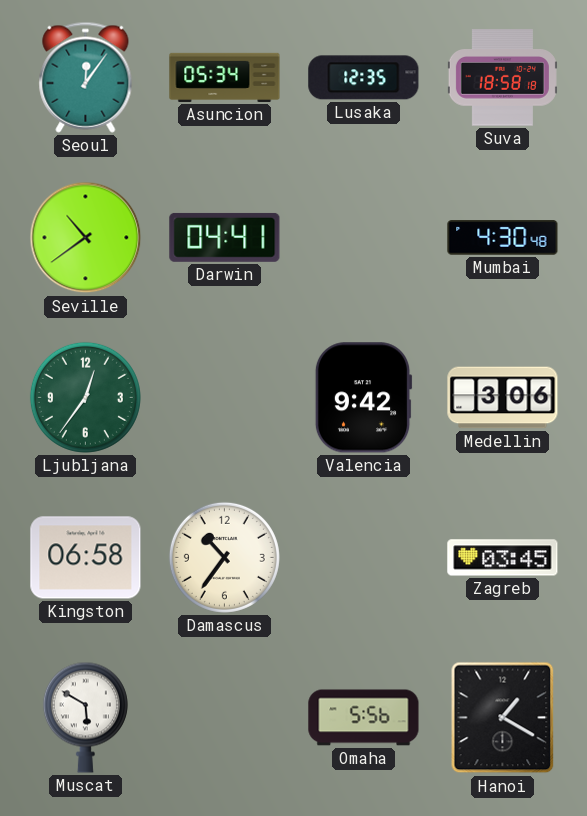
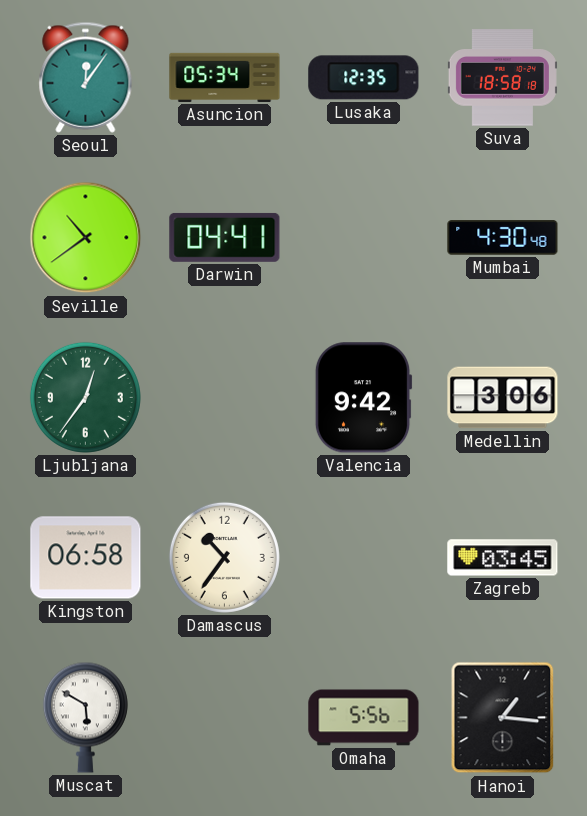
Hanoi: 1:20 -> 1:16
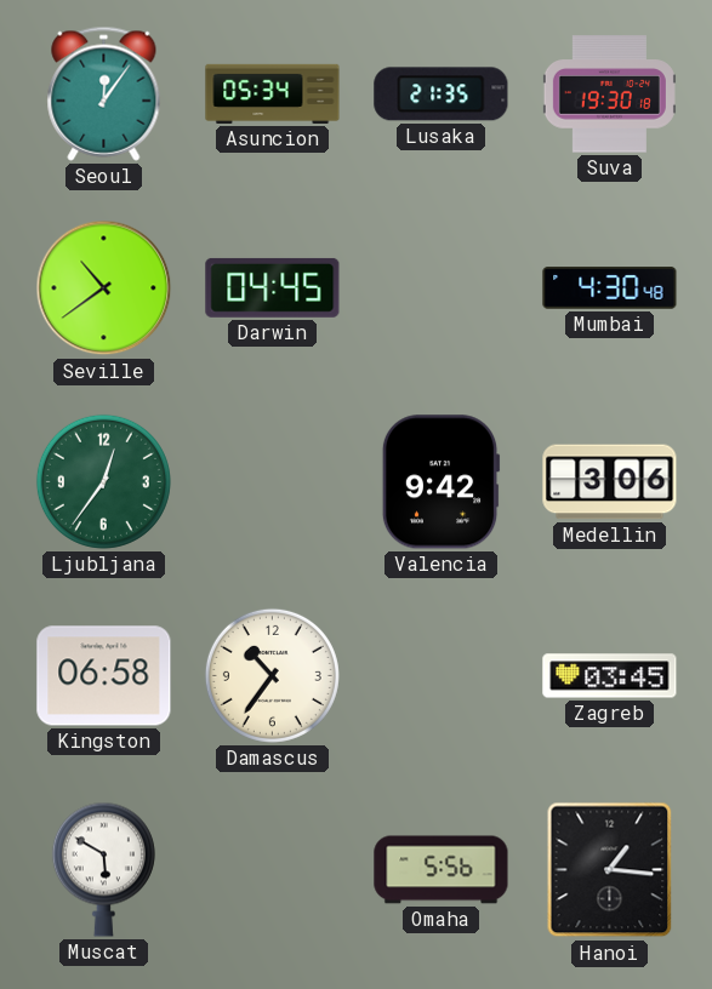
Lusaka: 12:35 -> 21:35
Suva: 18:58 -> 19:30
Darwin: 04:41 -> 04:45
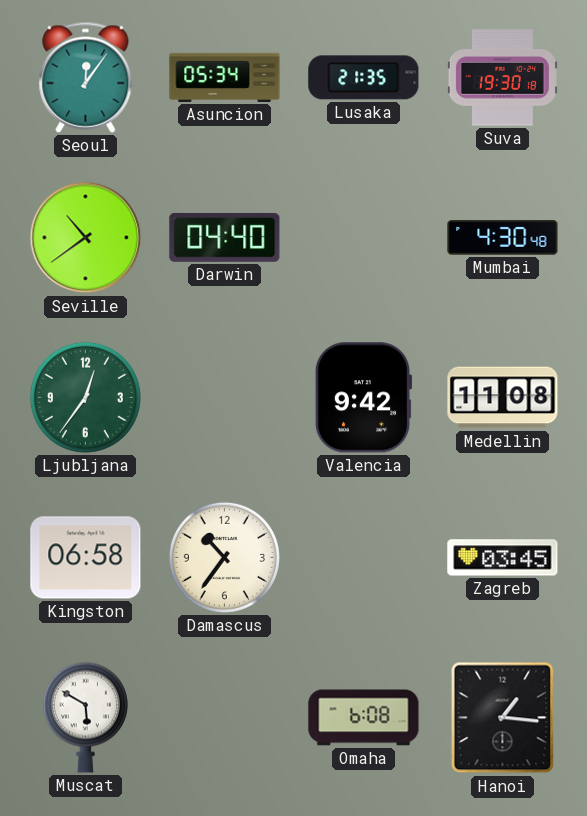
Darwin: 04:45 -> 04:40
Medellin: 3:06 -> 11:08
Omaha: 5:56 -> 6:08
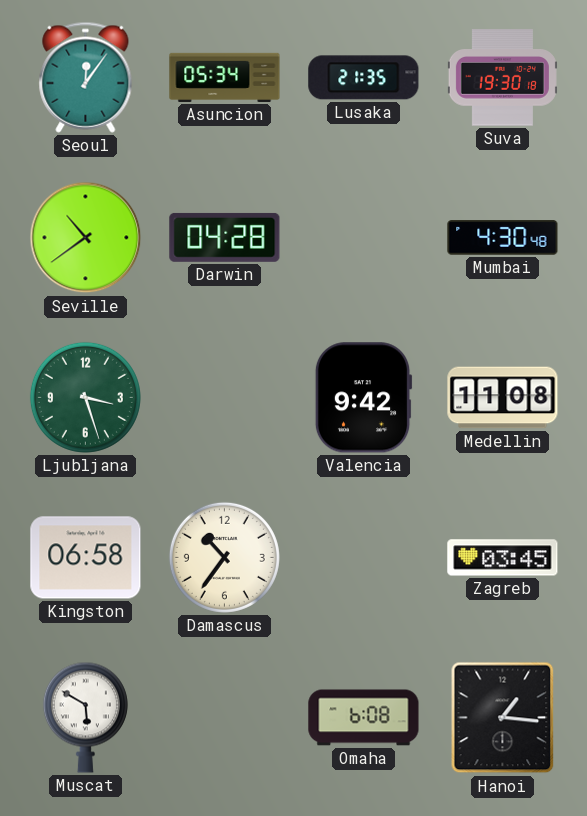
Darwin: 04:40 -> 04:28
Ljubljana: 12:36 -> 3:27
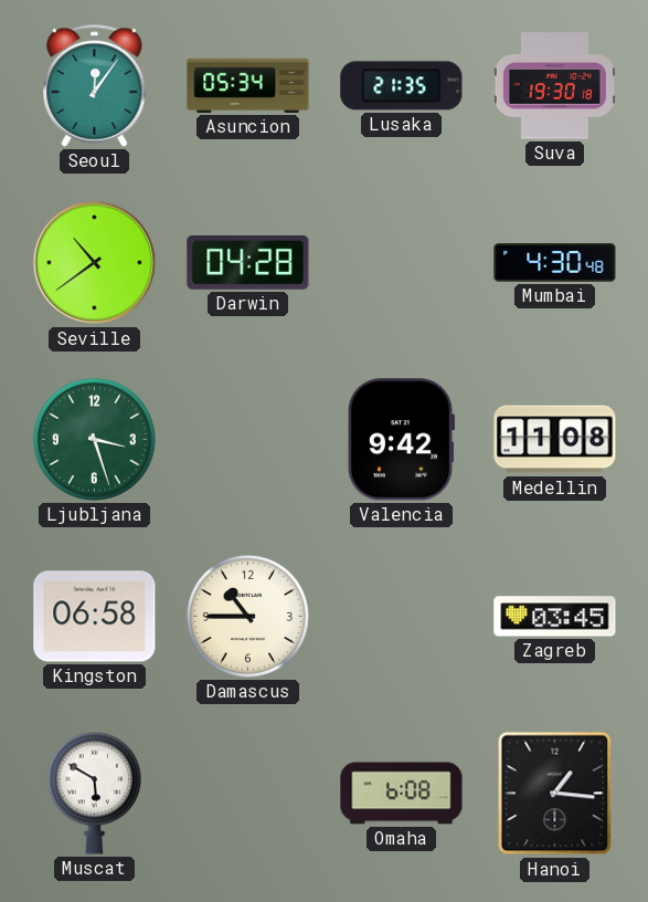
Damascus: 10:36 -> 10:45
